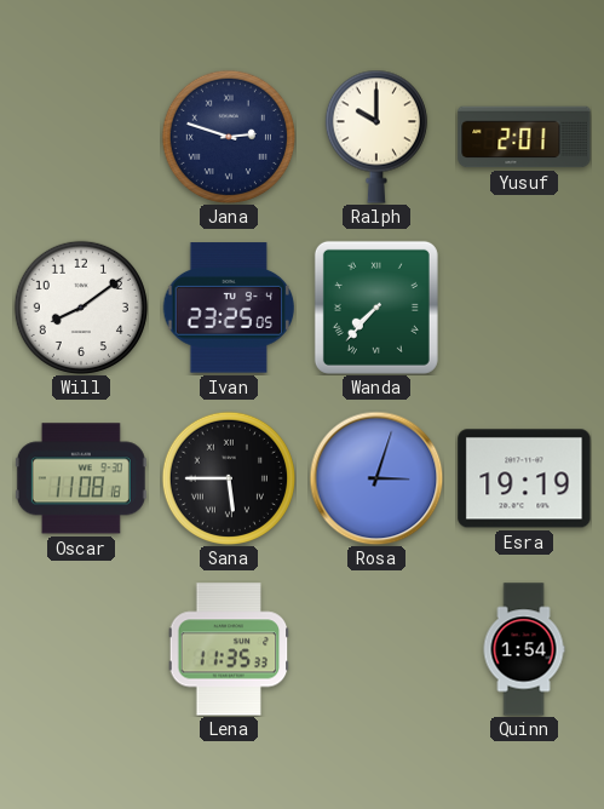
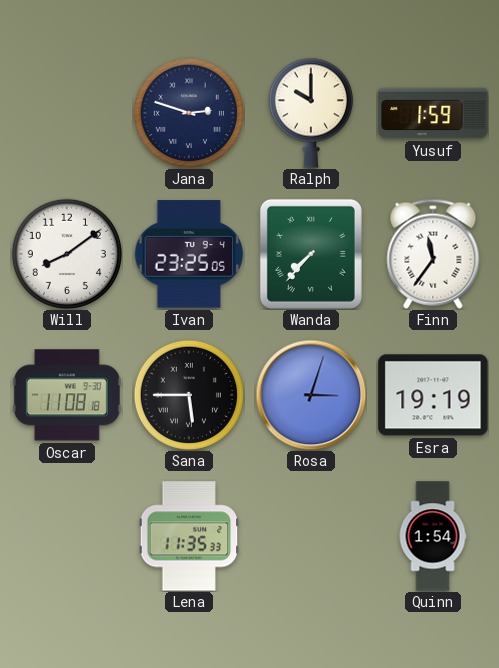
Yusuf: 2:01 -> 1:59
Finn: none -> 11:36
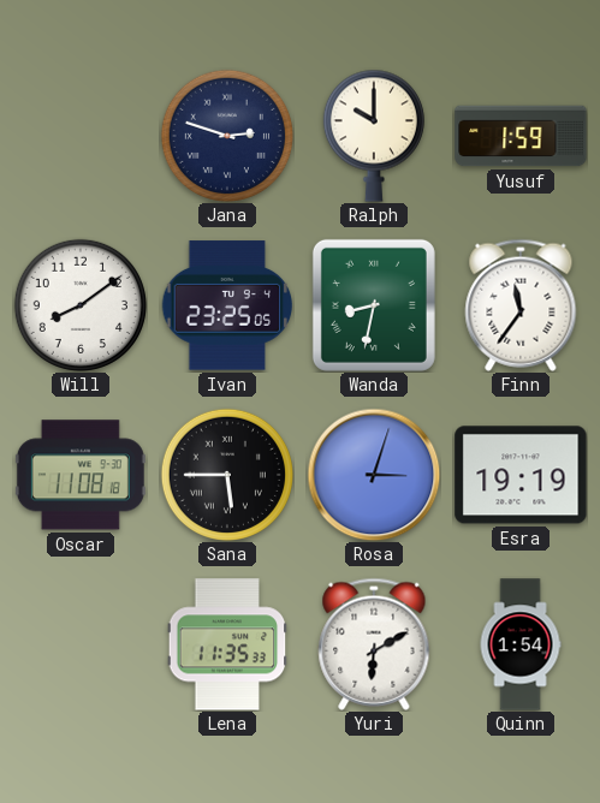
Wanda: 7:37 -> 8:32
Yuri: none -> 6:10
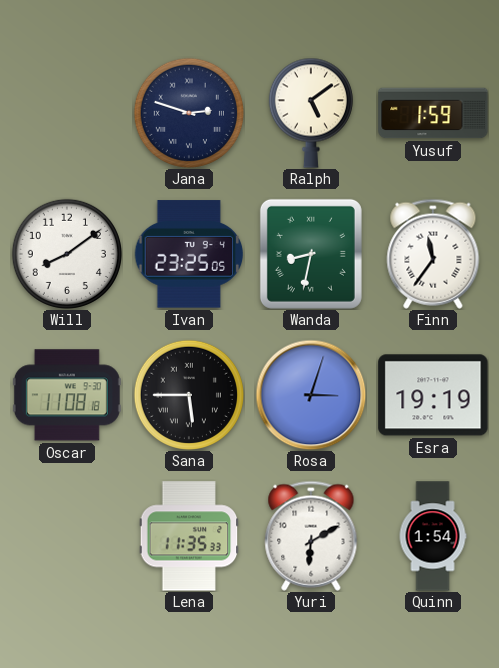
Ralph: 10:00 -> 5:09
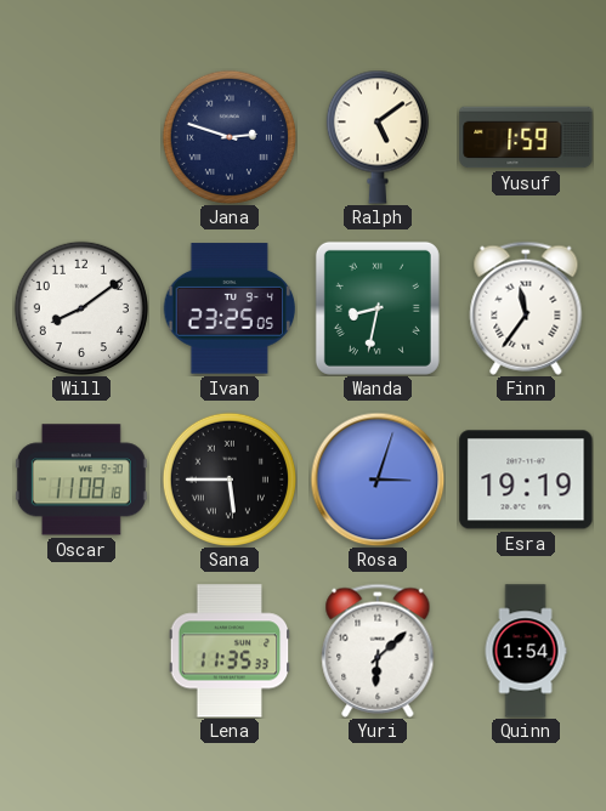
Yuri: 6:10 -> 6:08
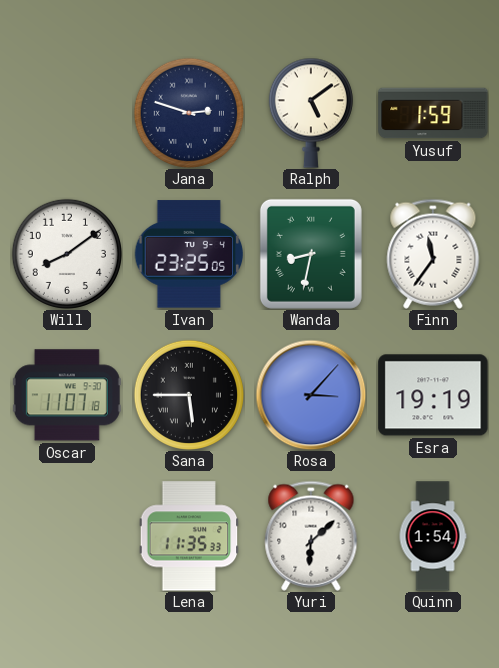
Oscar: 11:08 -> 11:07
Rosa: 3:03 -> 3:07
